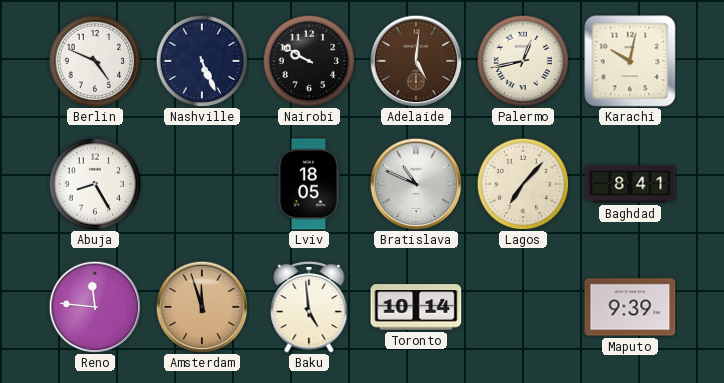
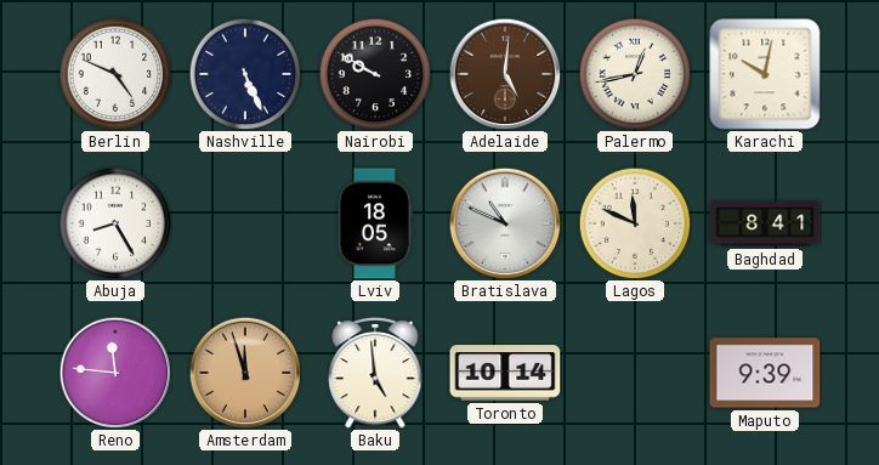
Lagos: 7:07 -> 11:49
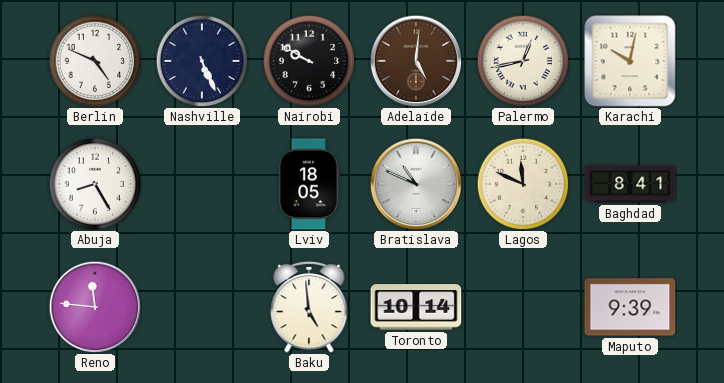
Amsterdam: 11:57 -> none
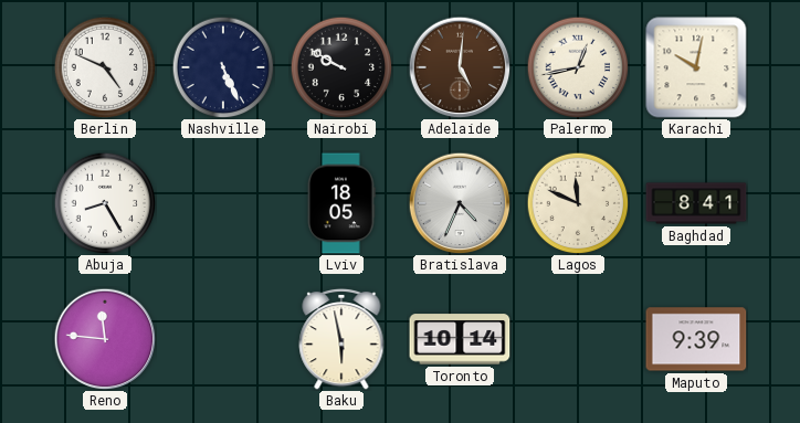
Bratislava: 10:49 -> 4:34
Baku: 4:59 -> 5:58
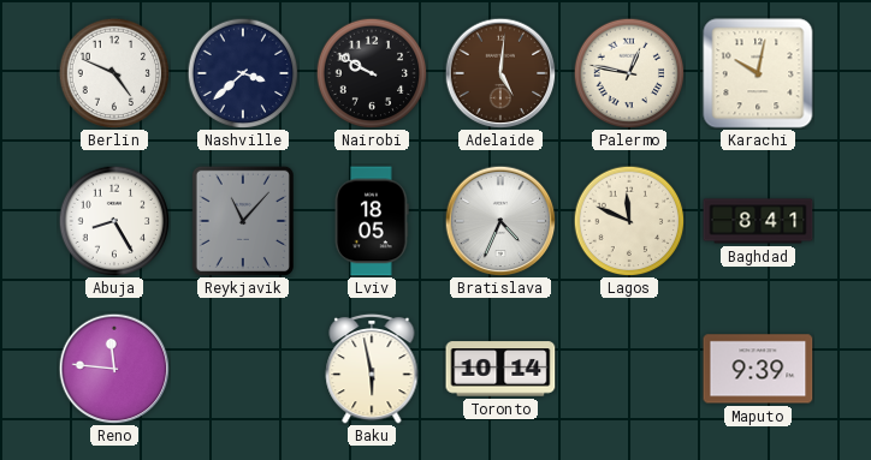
Nashville: 5:26 -> 3:38
Palermo: 12:43 -> 12:47
Reykjavik: none -> 11:07
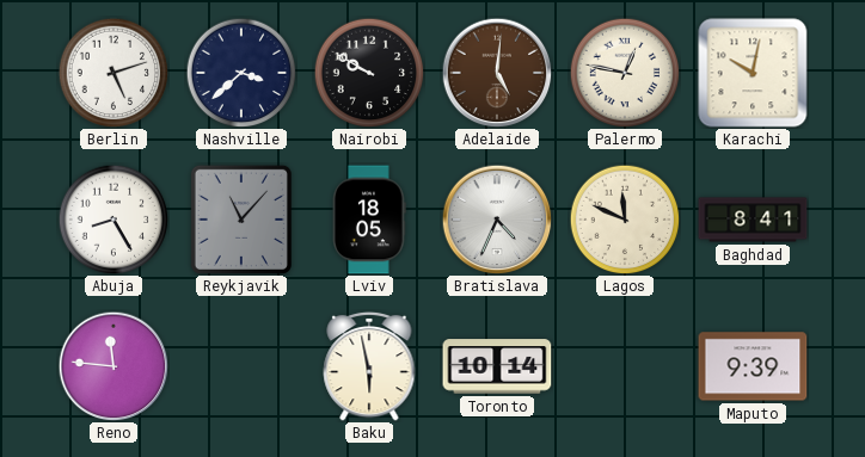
Berlin: 4:49 -> 5:12
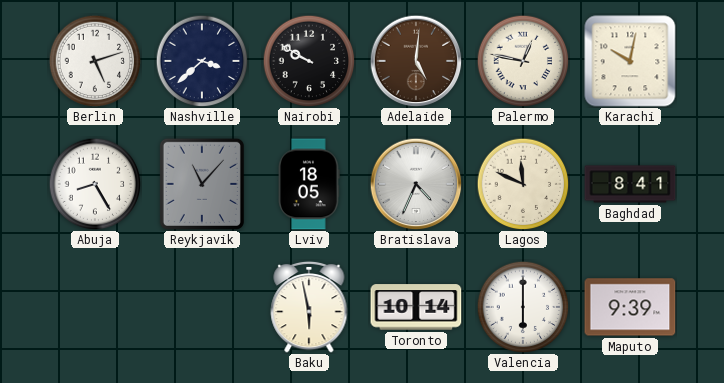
Reno: 11:46 -> none
Valencia: none -> 6:00
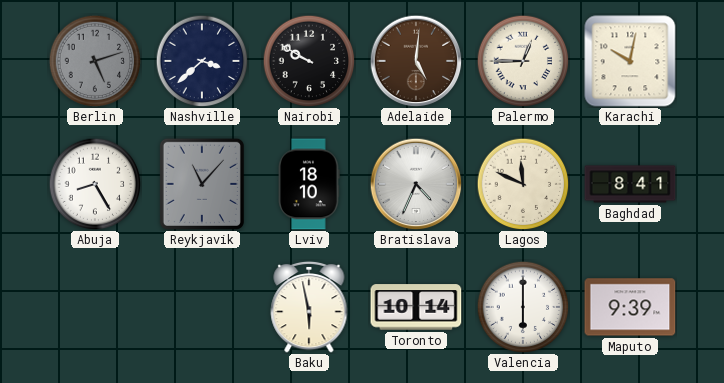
Berlin dial: white -> grey
Palermo: 12:47 -> 12:45
Lviv: 18:05 -> 18:10
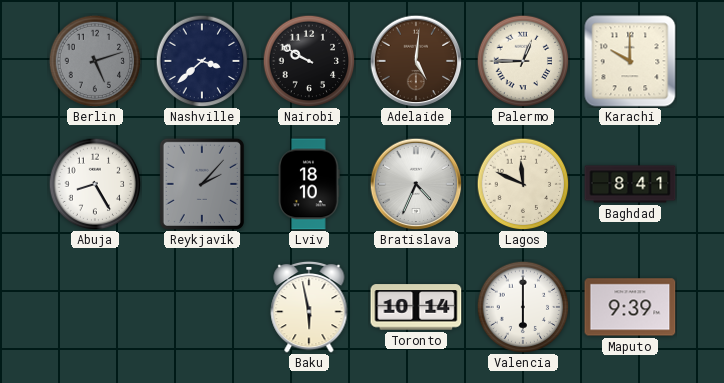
Karachi: 10:02 -> 10:00
Reykjavik: 11:07 -> 2:07
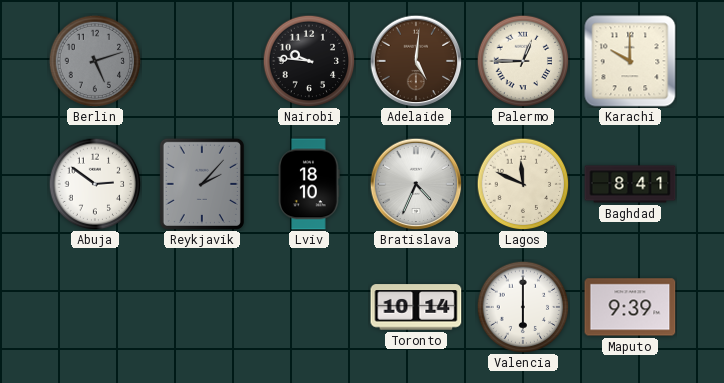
Nashville: 3:38 -> none
Nairobi: 9:50 -> 9:46
Abuja: 8:25 -> 2:51
Baku: 5:58 -> none
